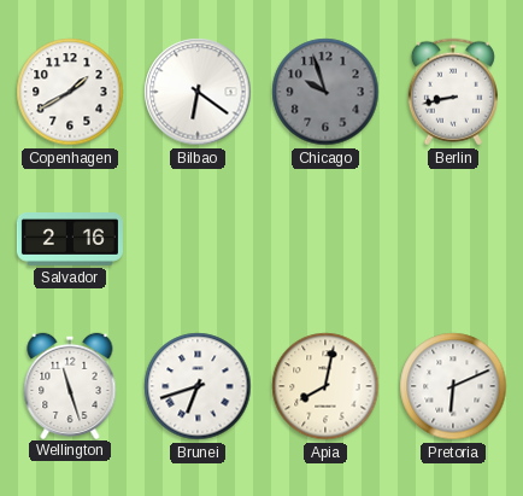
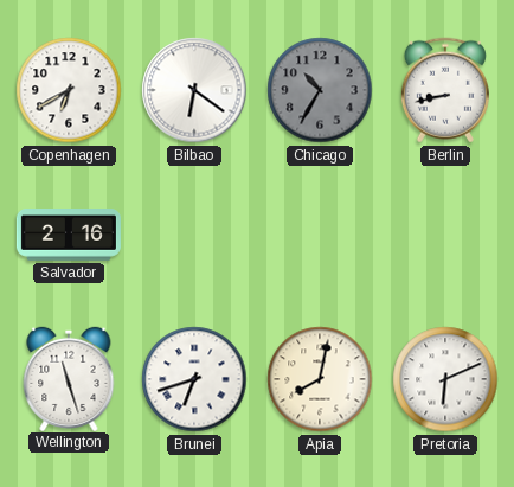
Copenhagen: 1:40 -> 6:40
Chicago: 9:57 -> 10:35
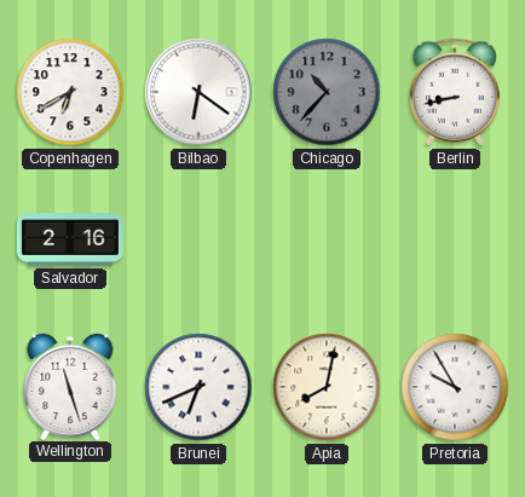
Chicago: 10:35 -> 10:37
Brunei: 6:42 -> 6:41
Pretoria: 6:11 -> 9:55
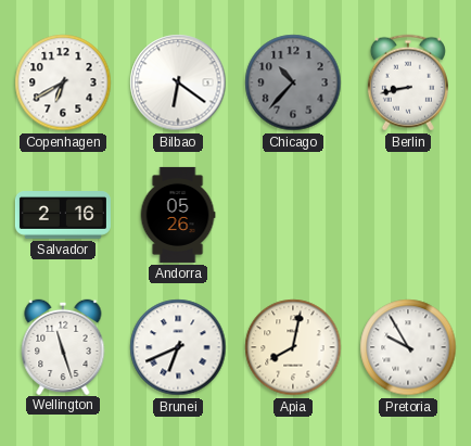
Andorra: none -> 05:26
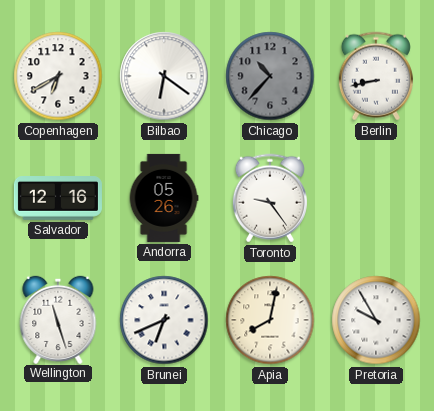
Salvador: 2:16 -> 12:16
Toronto: none -> 9:24
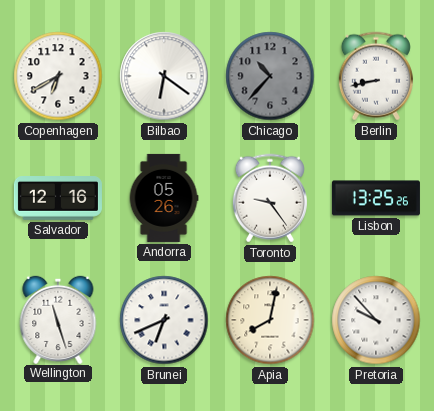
Lisbon: none -> 13:25
Pretoria: 9:55 -> 9:53
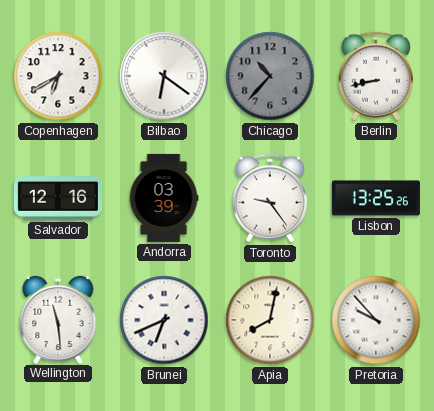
Andorra: 05:26 -> 03:39
Wellington: 11:27 -> 11:29
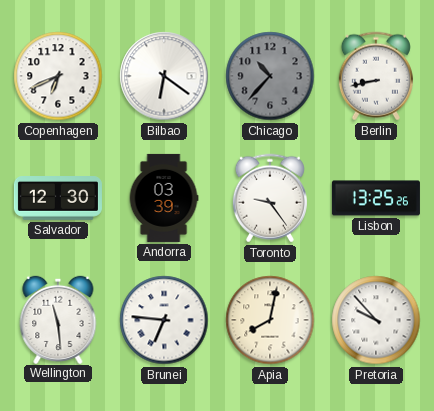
Copenhagen: 6:40 -> 6:41
Salvador: 12:16 -> 12:30
Brunei: 6:41 -> 6:46
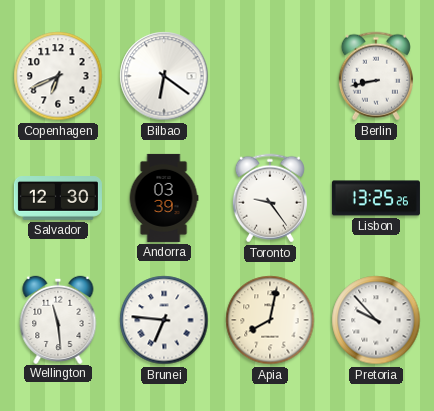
Chicago: 10:37 -> none
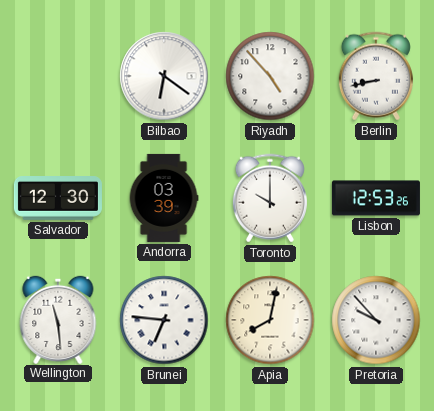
Copenhagen: 6:41 -> none
Riyadh: none -> 4:53
Toronto: 9:24 -> 10:00
Lisbon: 13:25 -> 12:53
